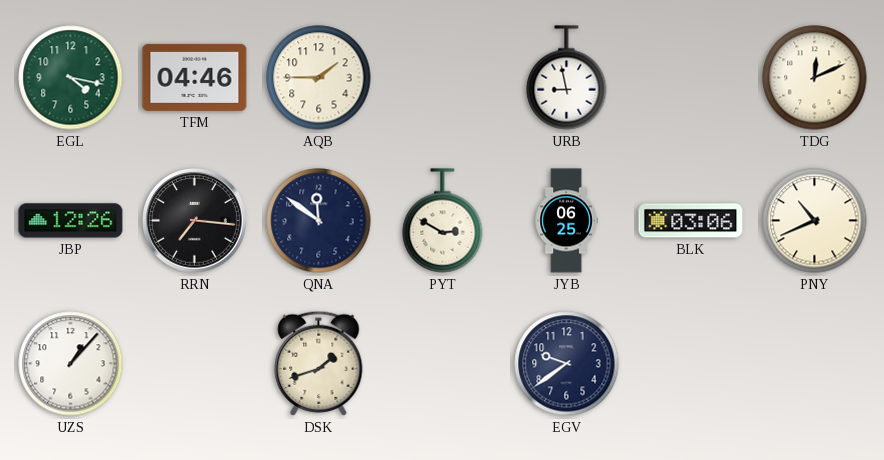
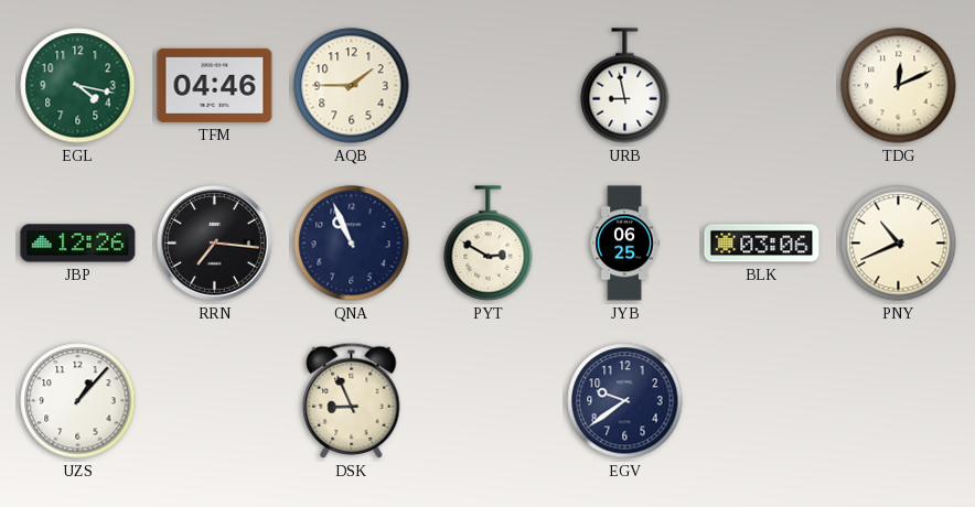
QNA: 11:51 -> 10:56
DSK: 1:42 -> 8:56
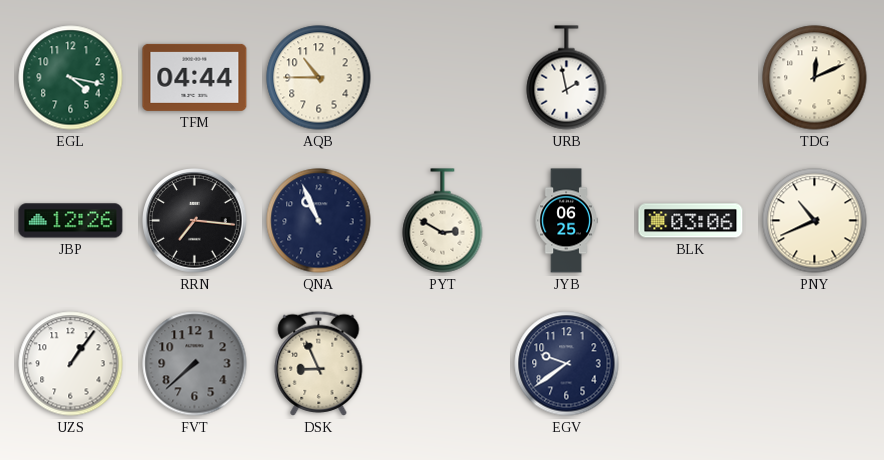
TFM: 04:46 -> 04:44
AQB: 1:45 -> 10:45
URB: 8:58 -> 1:58
UZS: 1:07 -> 1:06
FVT: none -> 7:38
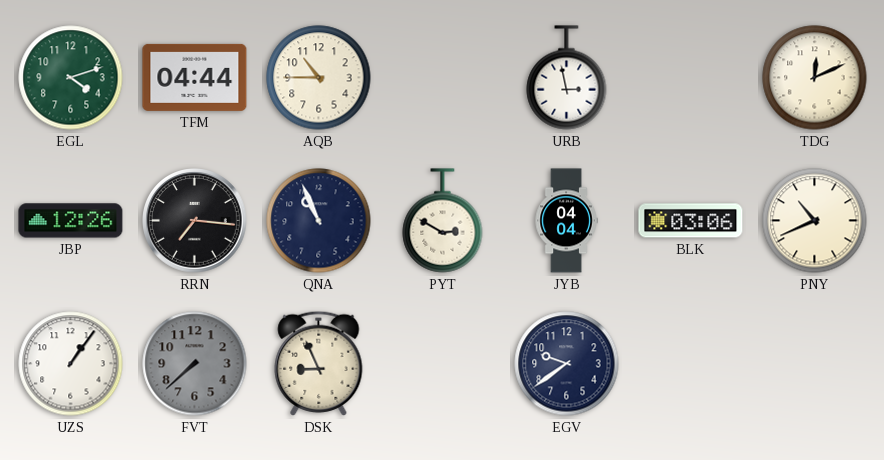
EGL: 4:17 -> 4:12
URB: 1:58 -> 2:58
JYB: 06:25 -> 04:04
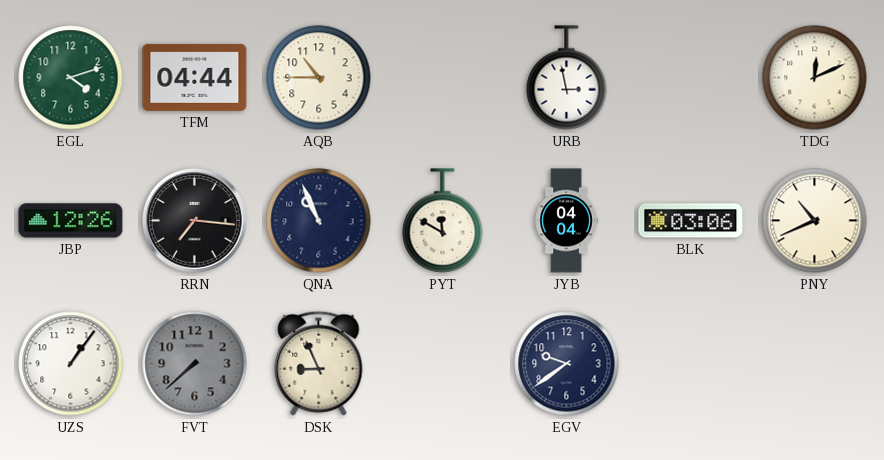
PYT: 2:50 -> 11:50
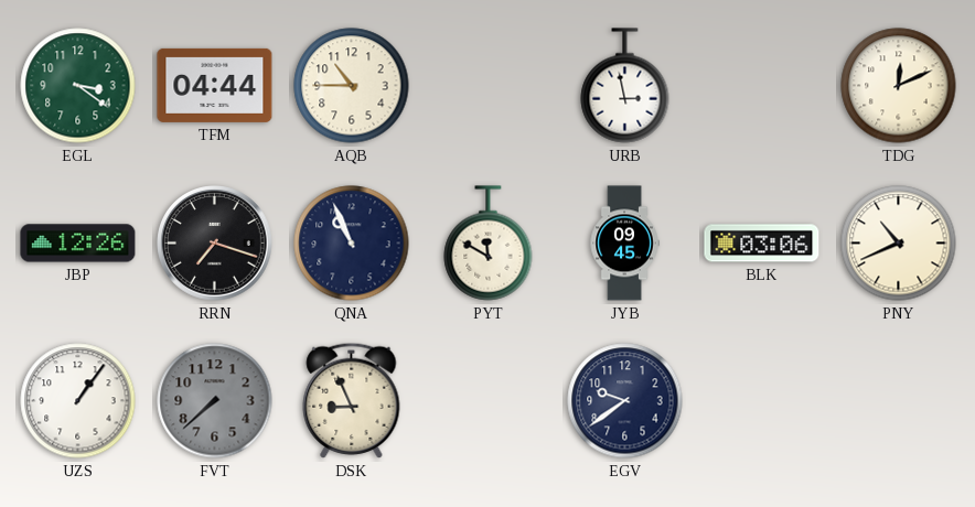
EGL: 4:12 -> 3:21
RRN: 7:16 -> 7:18
JYB: 04:04 -> 09:45
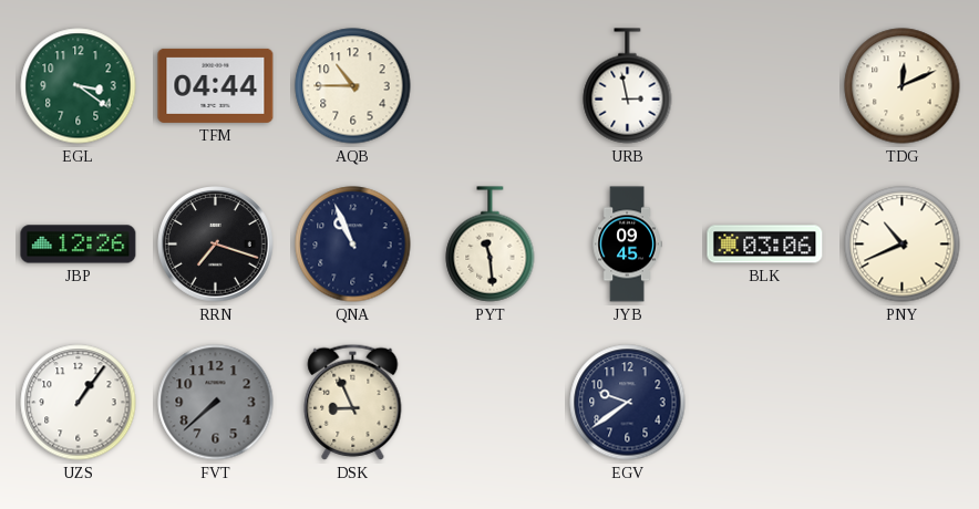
PYT: 11:50 -> 11:29
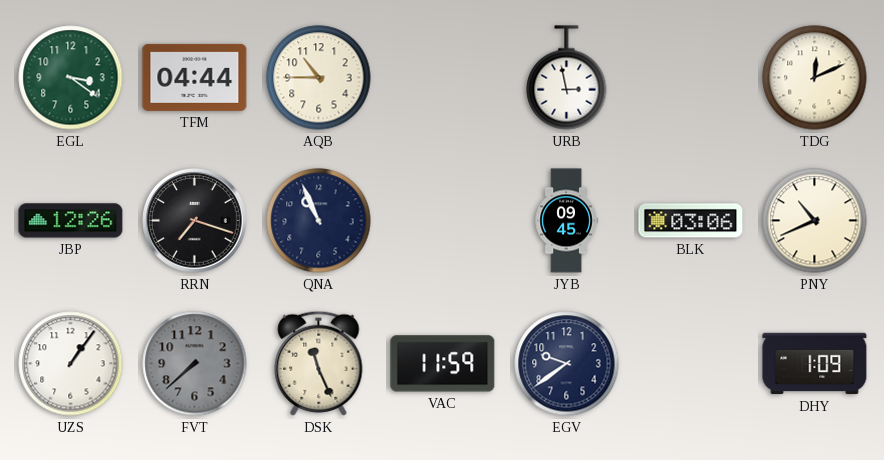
PYT: 11:29 -> none
DSK: 8:56 -> 11:26
VAC: none -> 11:59
DHY: none -> 1:09
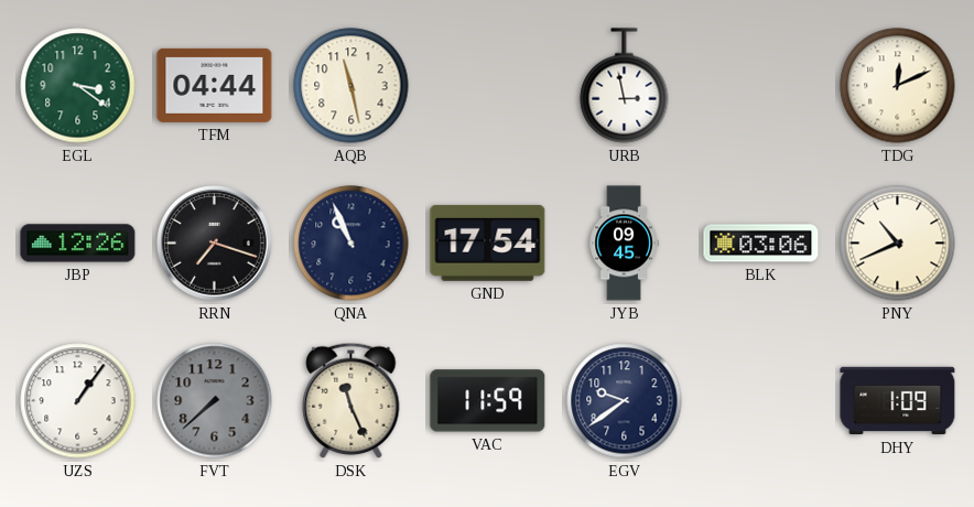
AQB: 10:45 -> 11:28
GND: none -> 17:54
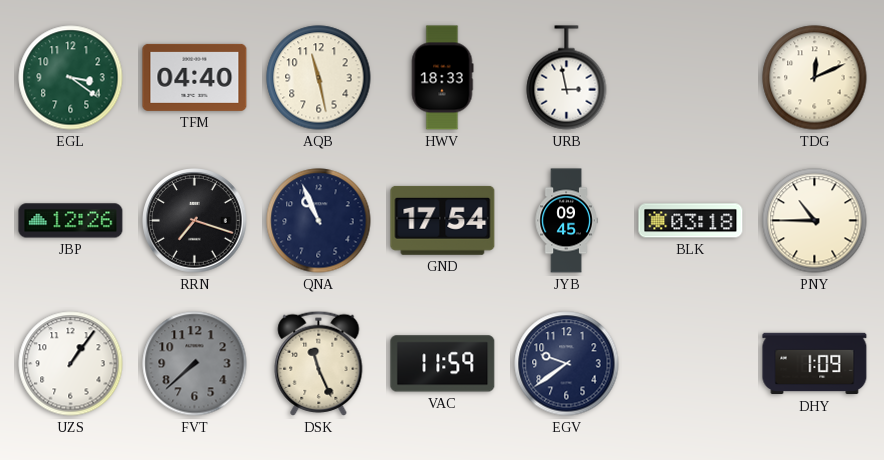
TFM: 04:44 -> 04:40
HWV: none -> 18:33
BLK: 03:06 -> 03:18
PNY: 10:41 -> 10:45
